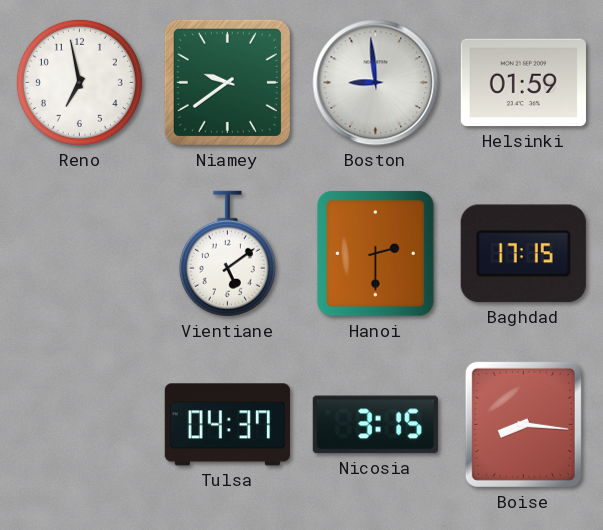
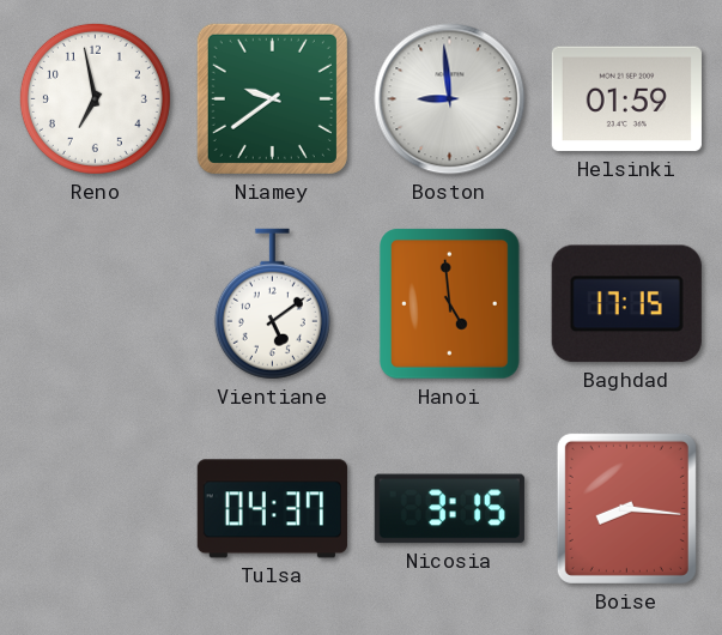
Hanoi: 2:30 -> 4:59
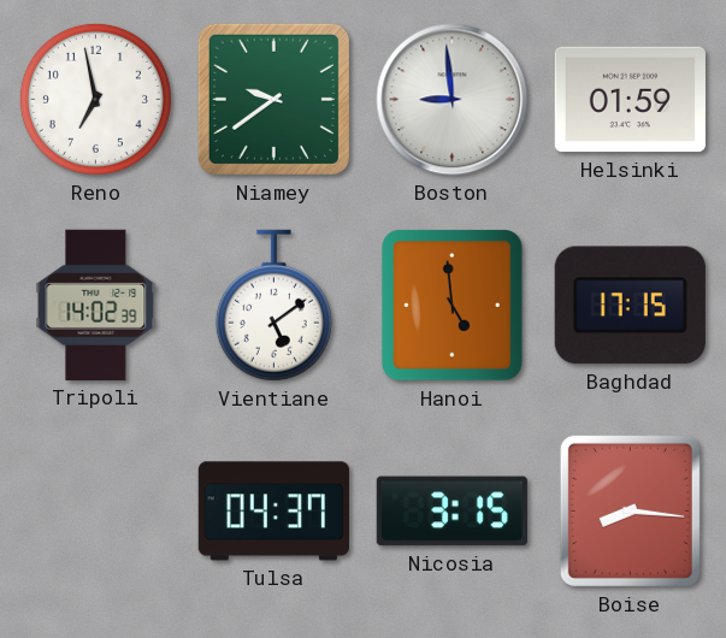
Tripoli: none -> 14:02
